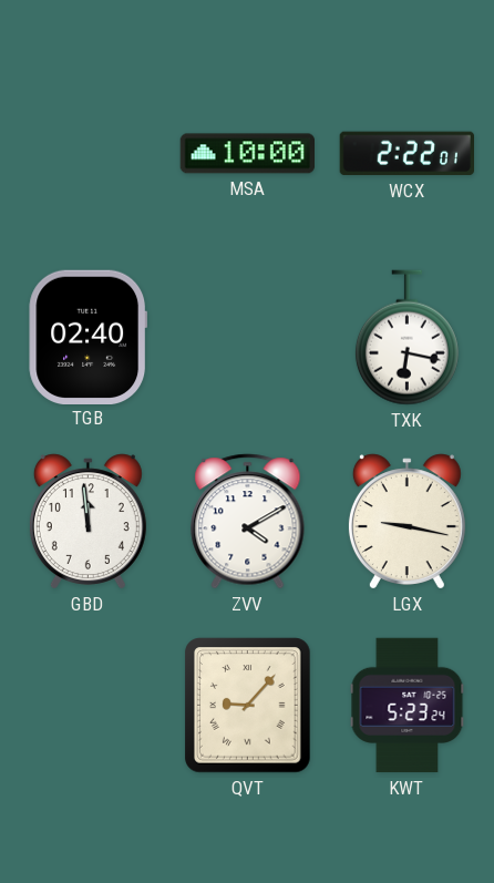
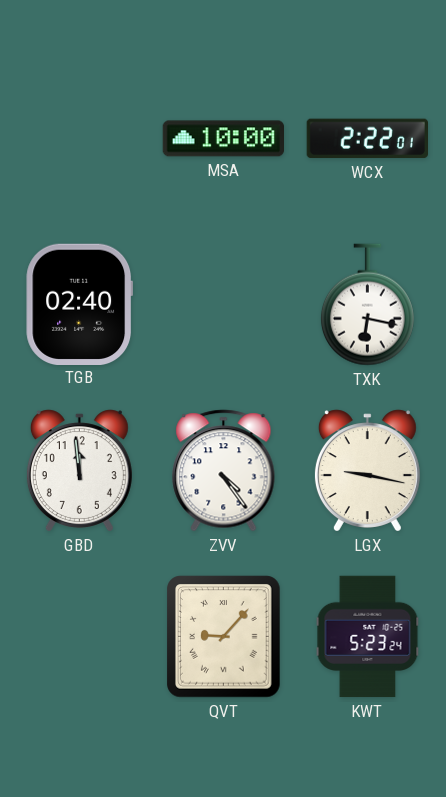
ZVV: 4:10 -> 4:24
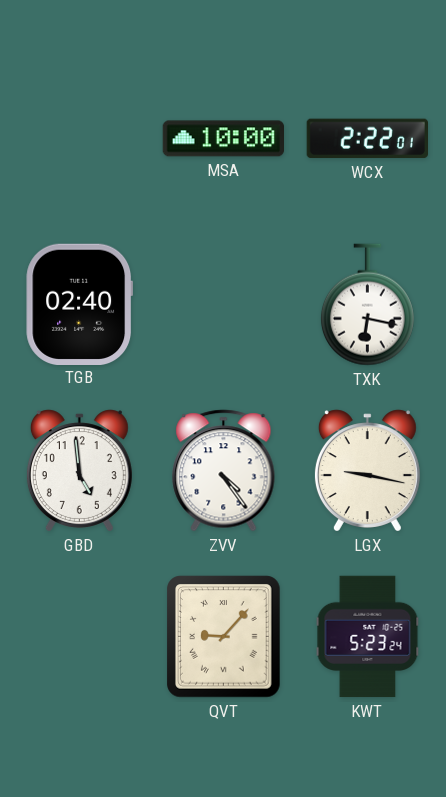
GBD: 11:59 -> 4:59
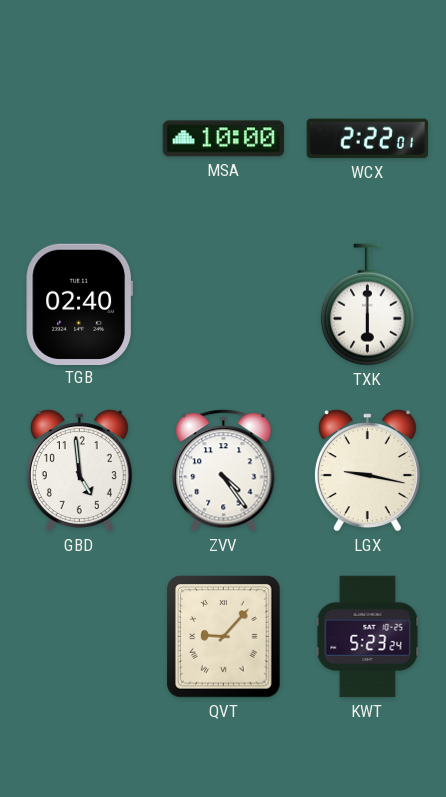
TXK: 6:17 -> 6:00
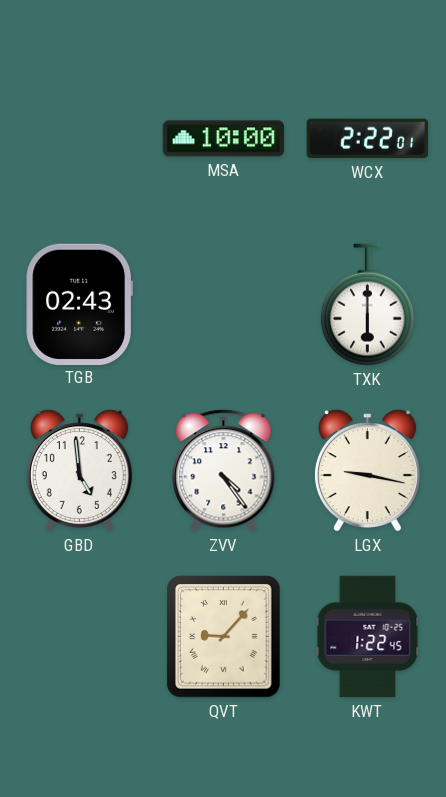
TGB: 02:40 -> 02:43
KWT: 5:23 -> 1:22
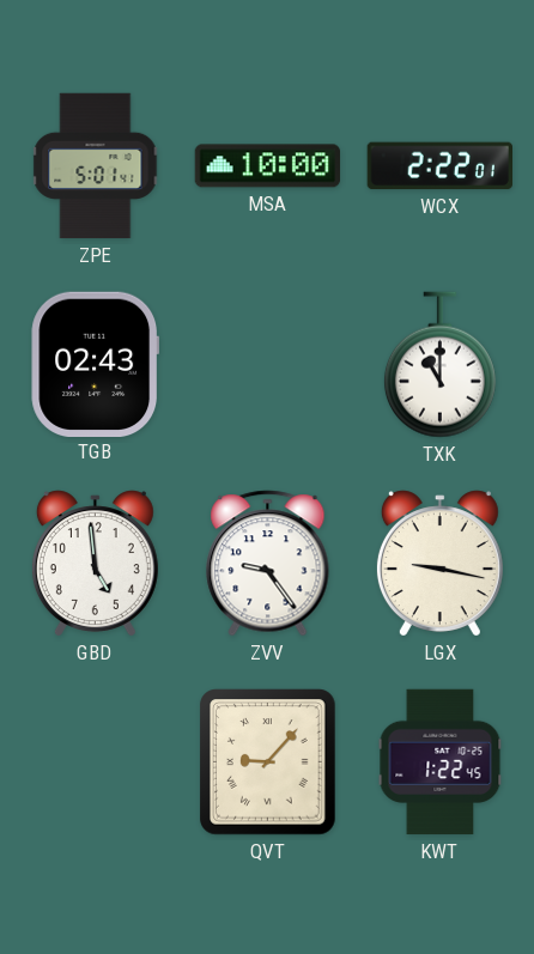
ZPE: none -> 5:01
TXK: 6:00 -> 11:00
ZVV: 4:24 -> 9:24
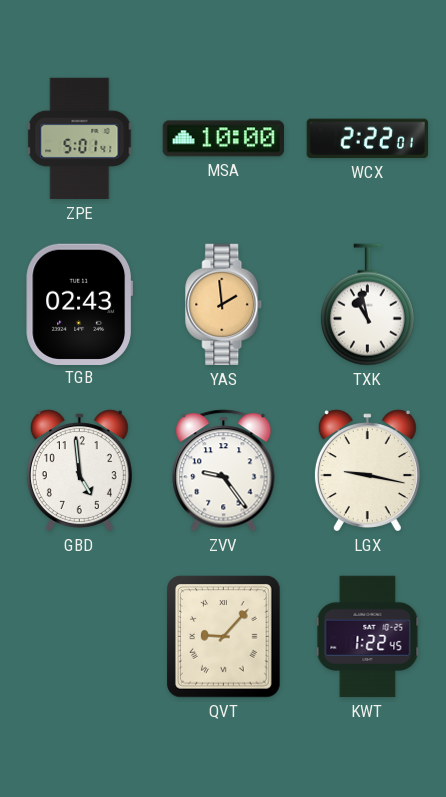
YAS: none -> 1:59
TXK: 11:00 -> 10:58
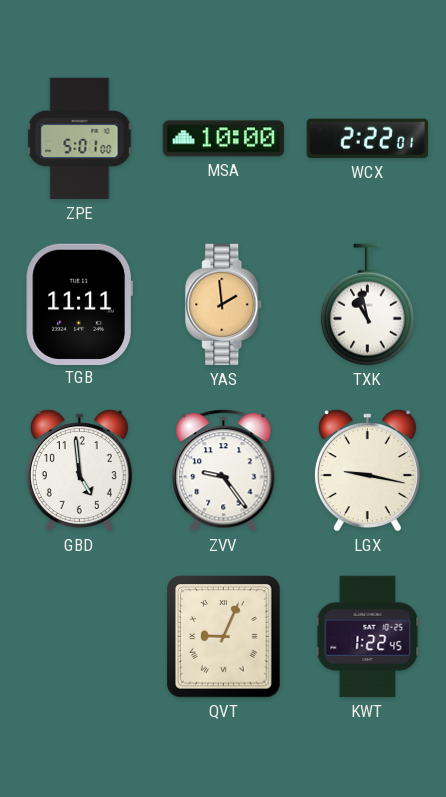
ZPE: 5:01:41 -> 5:01:00
TGB: 02:43 -> 11:11
QVT: 9:07 -> 9:04
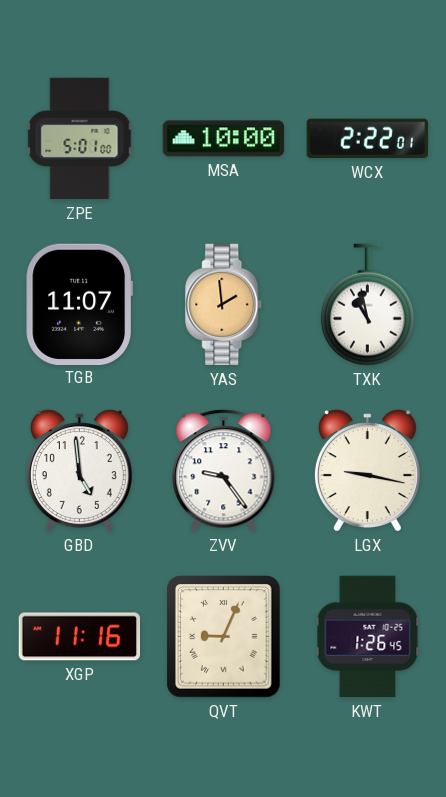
TGB: 11:11 -> 11:07
XGP: none -> 11:16
KWT: 1:22 -> 1:26
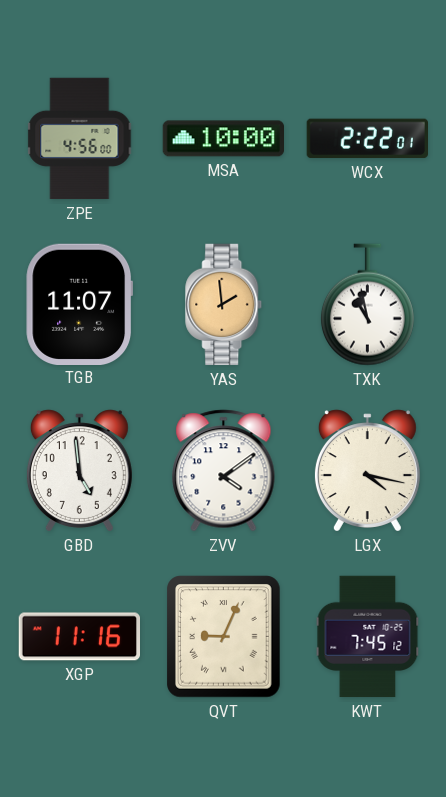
ZPE: 5:01 -> 4:56
ZVV: 9:24 -> 4:09
LGX: 9:17 -> 4:17
KWT: 1:26 -> 7:45
